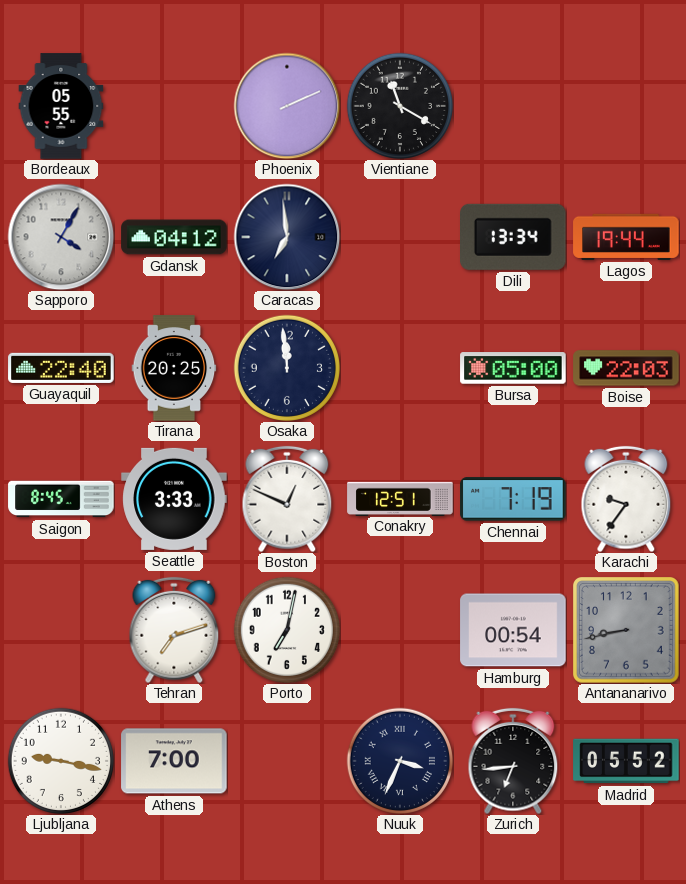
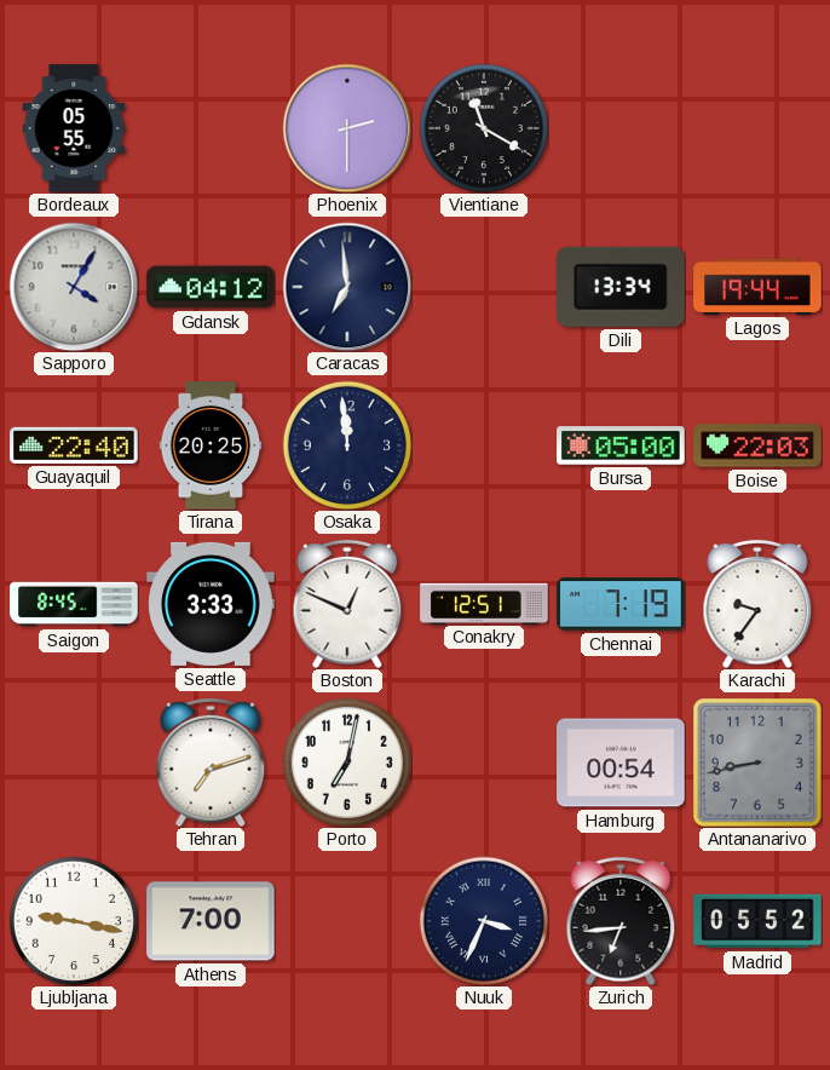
Phoenix: 2:11 -> 2:30
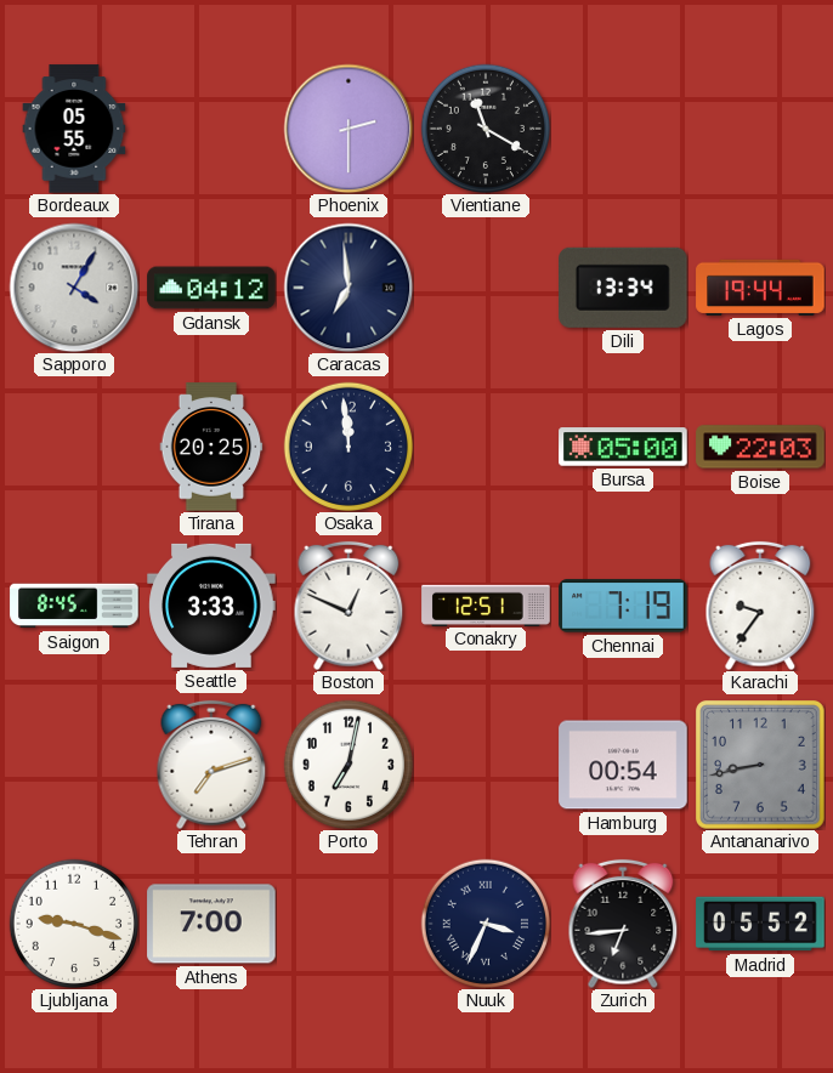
Guayaquil: 22:40 -> none
Ljubljana: 9:17 -> 9:18
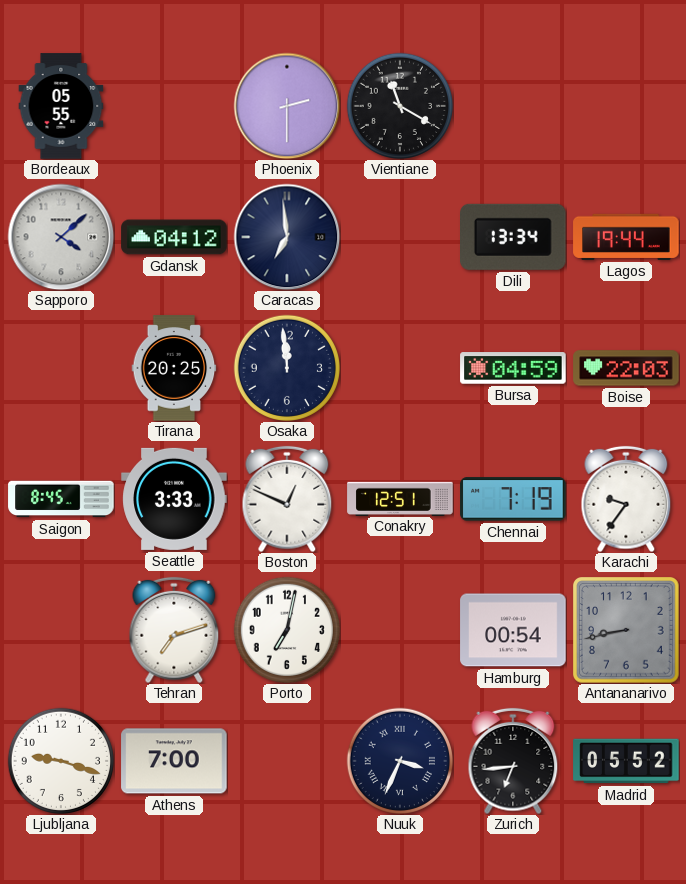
Sapporo: 4:05 -> 4:08
Bursa: 05:00 -> 04:59
